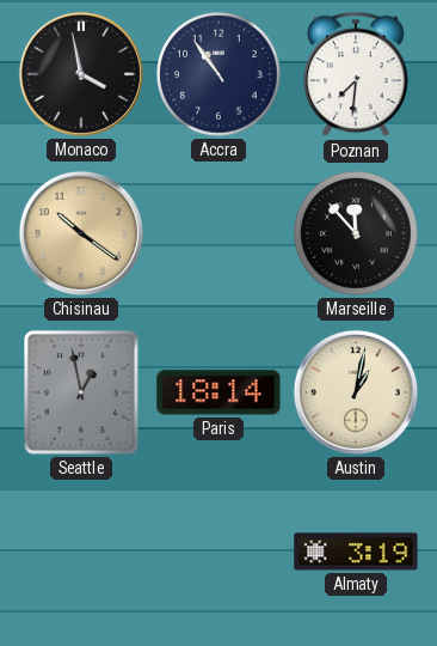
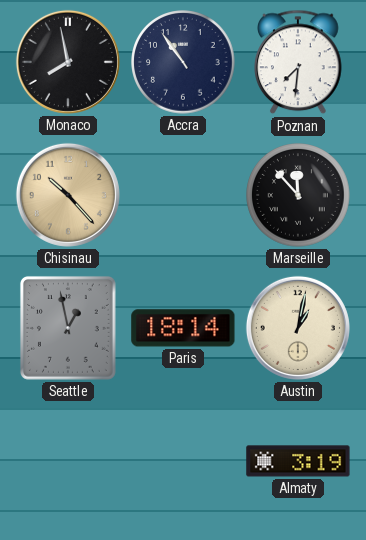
Monaco: 3:58 -> 7:58
Chisinau: 10:21 -> 10:23
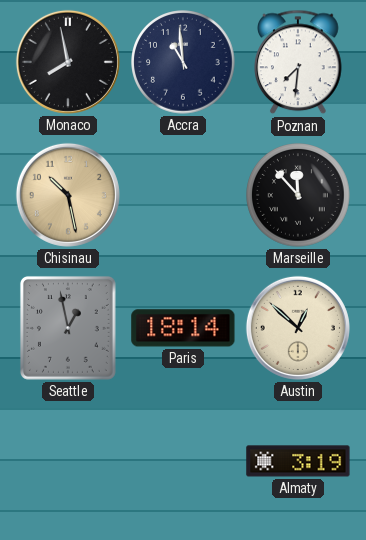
Accra: 10:54 -> 10:59
Chisinau: 10:23 -> 10:28
Austin: 1:02 -> 12:52
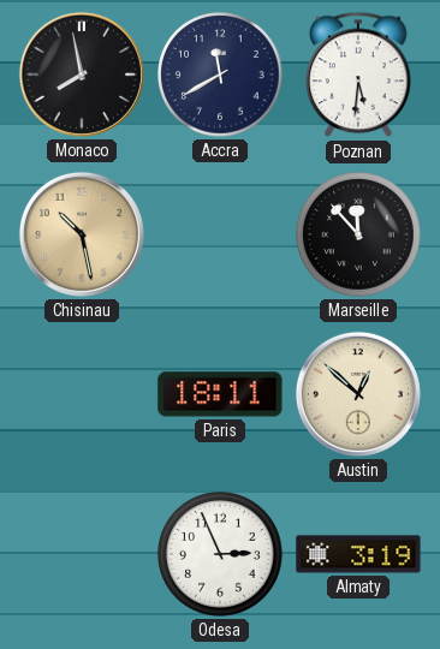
Accra: 10:59 -> 11:40
Poznan: 7:31 -> 5:31
Seattle: 12:58 -> none
Paris: 18:14 -> 18:11
Odesa: none -> 2:56
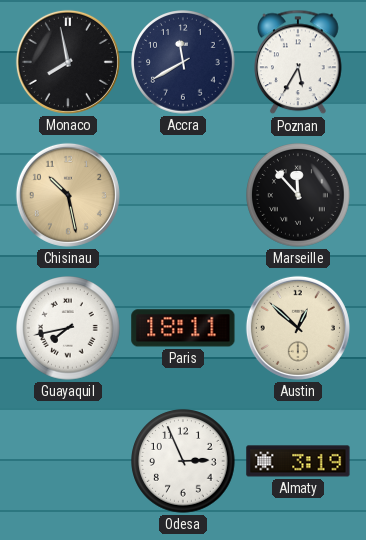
Poznan: 5:31 -> 5:35
Guayaquil: none -> 7:43
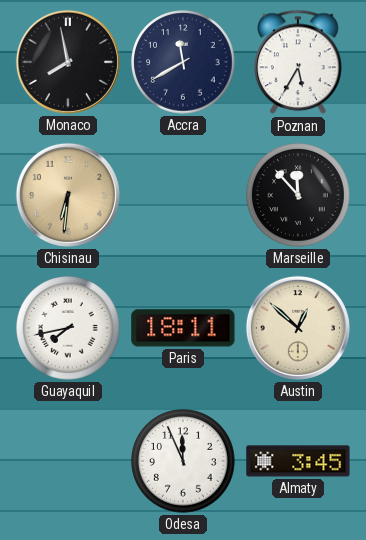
Chisinau: 10:28 -> 6:31
Odesa: 2:56 -> 11:56
Almaty: 3:19 -> 3:45
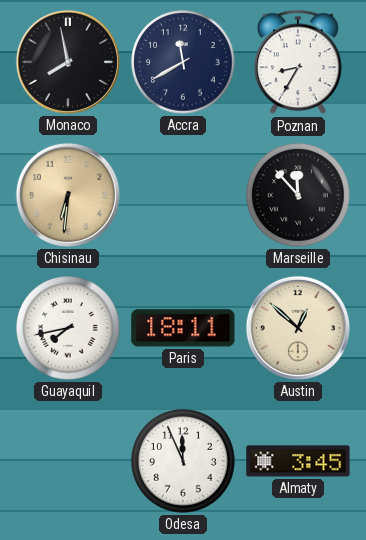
Poznan: 5:35 -> 8:35
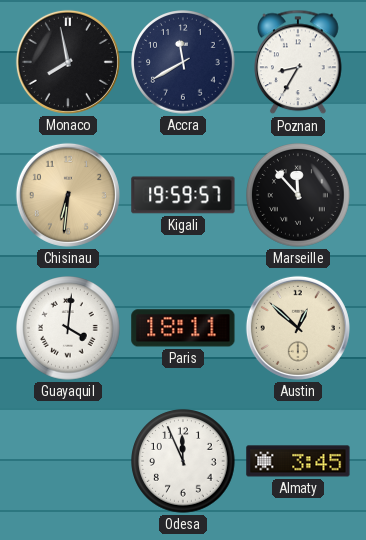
Kigali: none -> 19:59
Guayaquil: 7:43 -> 4:01
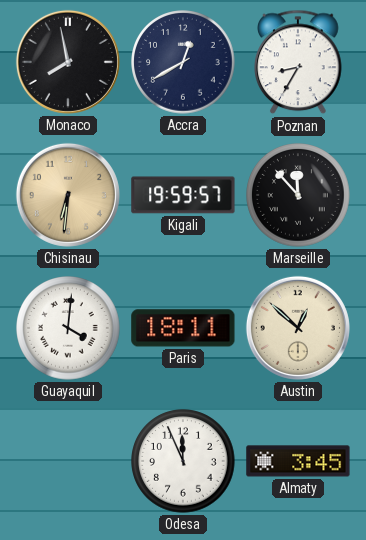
Accra: 11:40 -> 12:40
